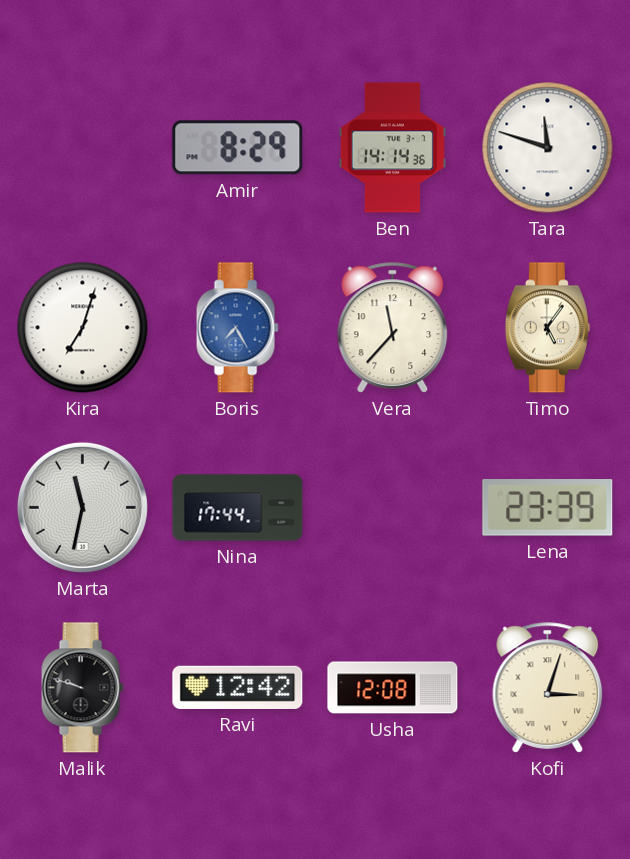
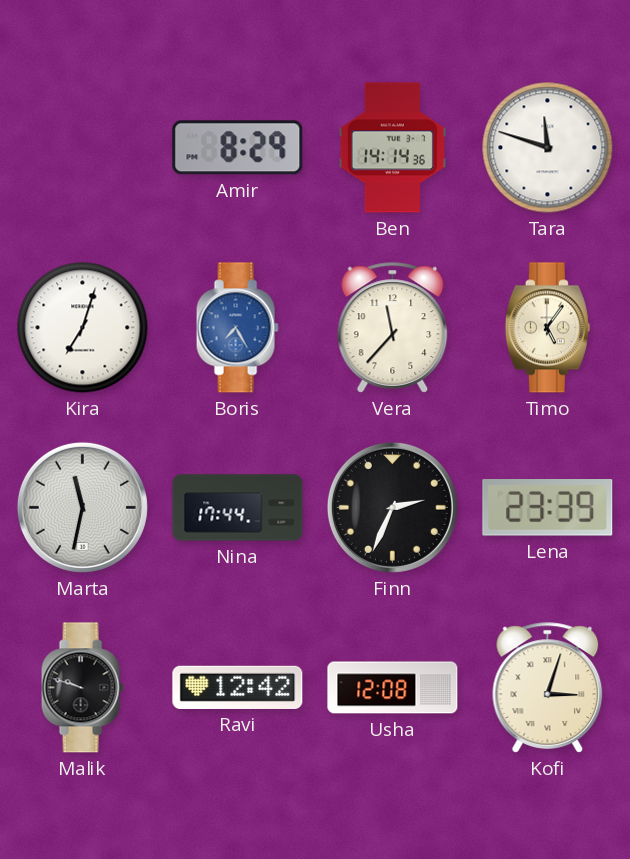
Finn: none -> 2:34
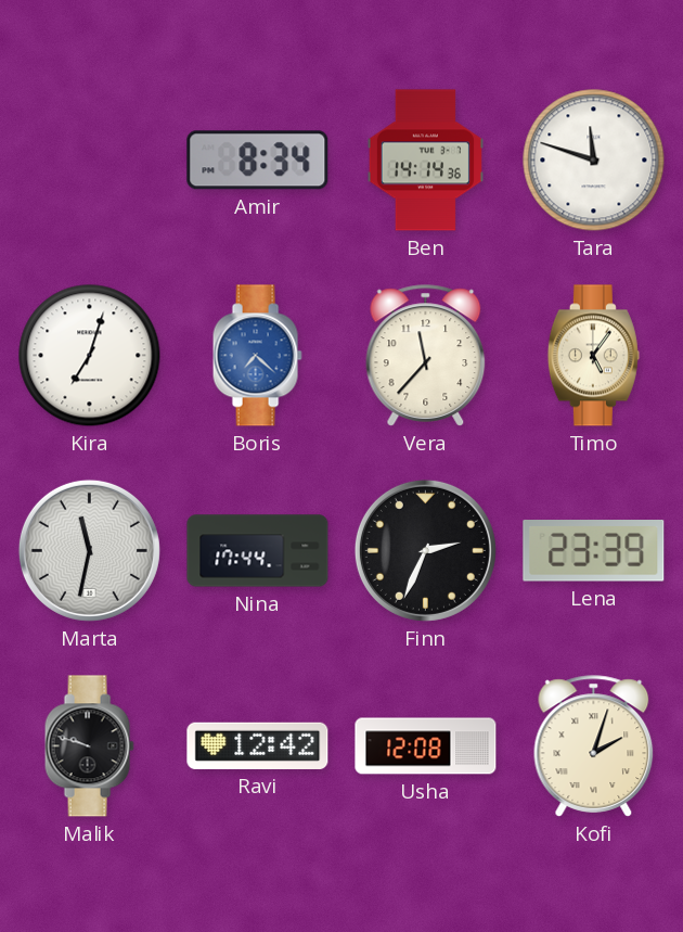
Amir: 8:29 -> 8:34
Boris: 7:25 -> 7:22
Kofi: 3:03 -> 2:03
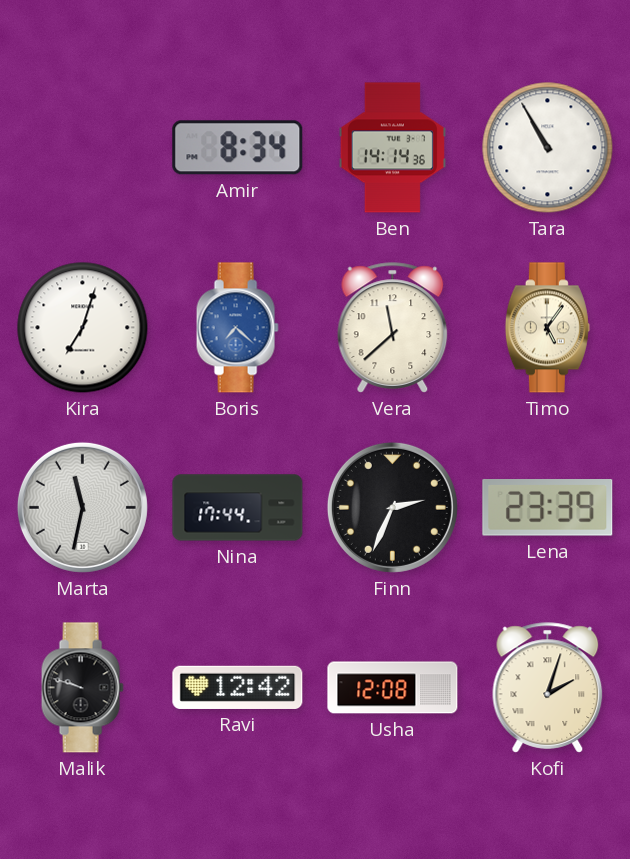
Tara: 11:48 -> 10:55
Vera: 11:37 -> 11:38
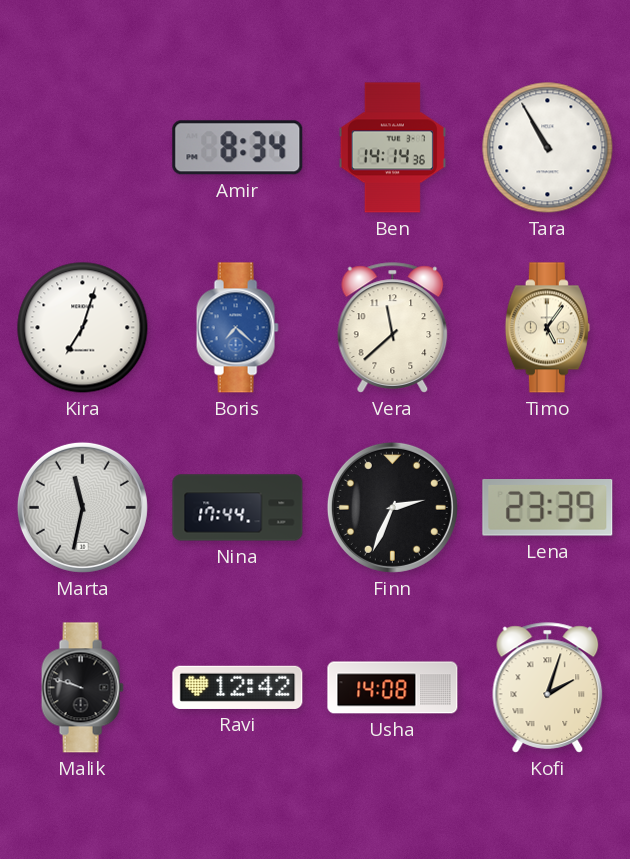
Usha: 12:08 -> 14:08
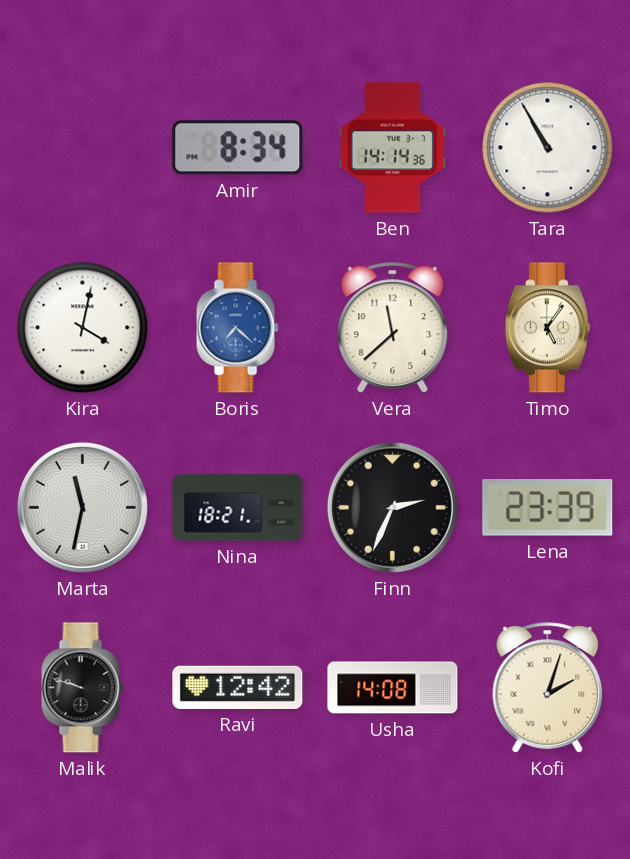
Kira: 7:03 -> 4:02
Nina: 17:44 -> 18:21
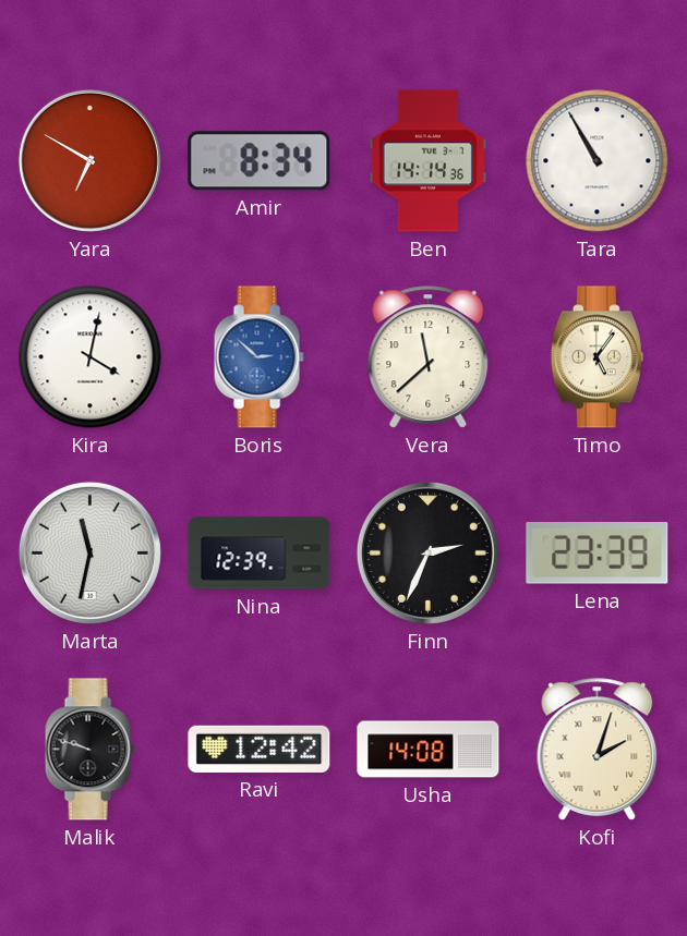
Yara: none -> 6:50
Boris: 7:22 -> 2:52
Nina: 18:21 -> 12:39
